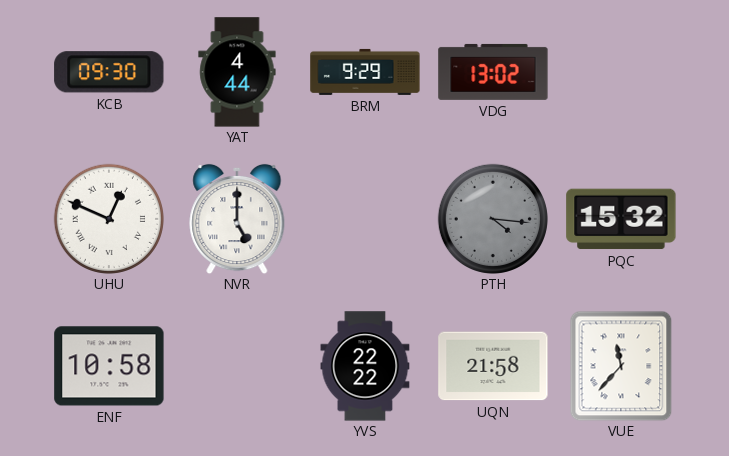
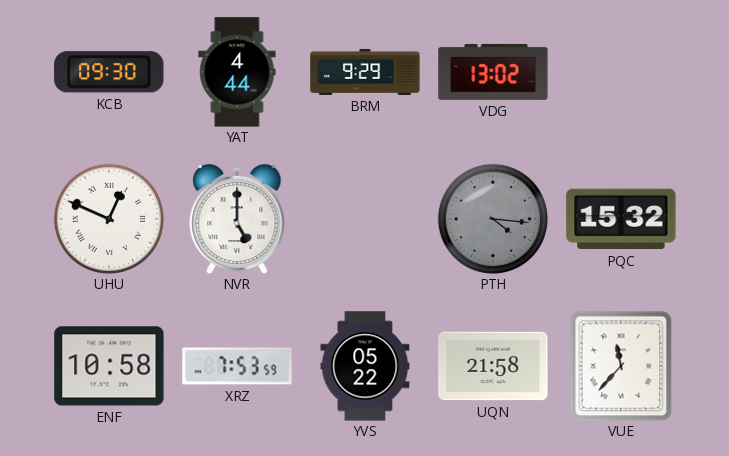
XRZ: none -> 7:53
YVS: 22:22 -> 05:22
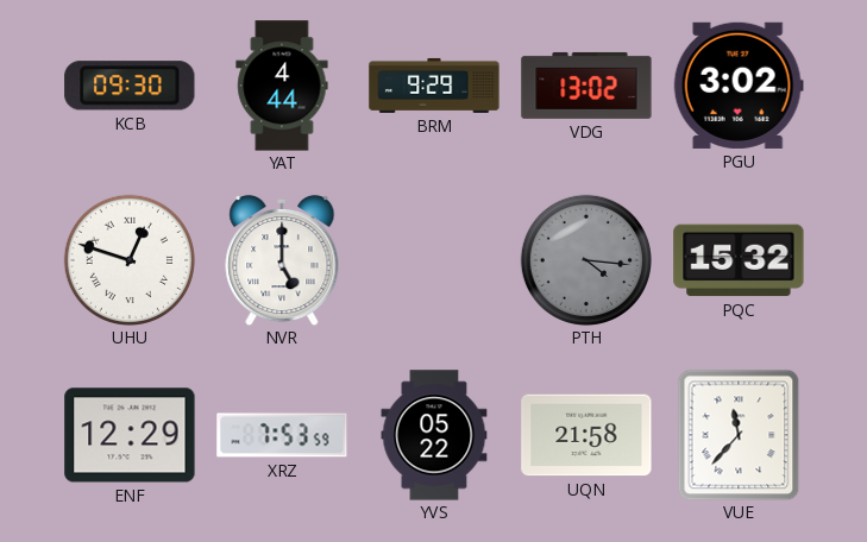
PGU: none -> 3:02
UHU: 12:49 -> 12:48
ENF: 10:58 -> 12:29
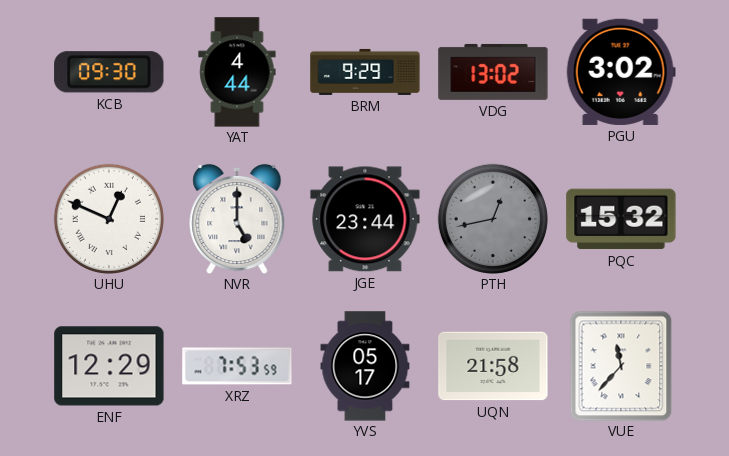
UHU: 12:48 -> 12:49
JGE: none -> 23:44
PTH: 4:16 -> 12:43
YVS: 05:22 -> 05:17
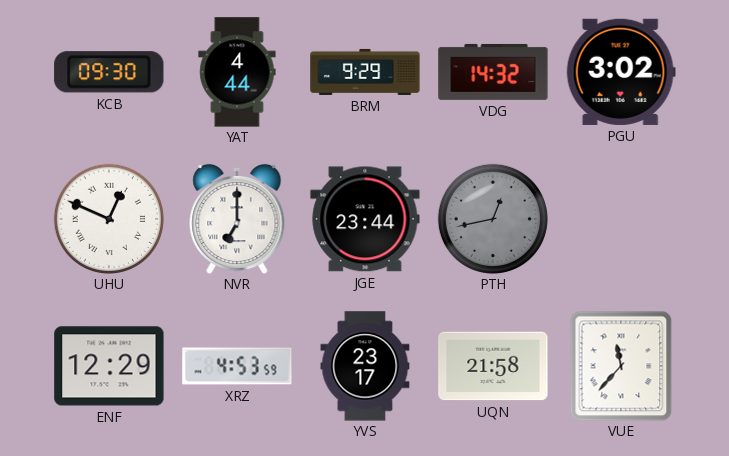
VDG: 13:02 -> 14:32
NVR: 5:00 -> 7:00
PQC: 15:32 -> none
XRZ: 7:53 -> 4:53
YVS: 05:17 -> 23:17
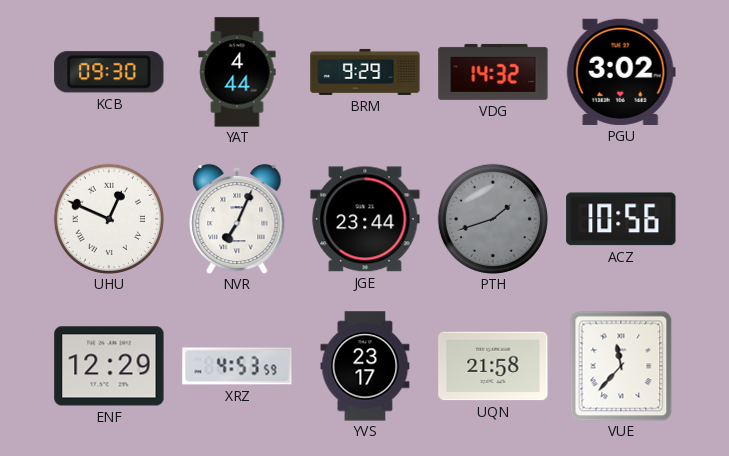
NVR: 7:00 -> 7:04
PTH: 12:43 -> 1:42
ACZ: none -> 10:56
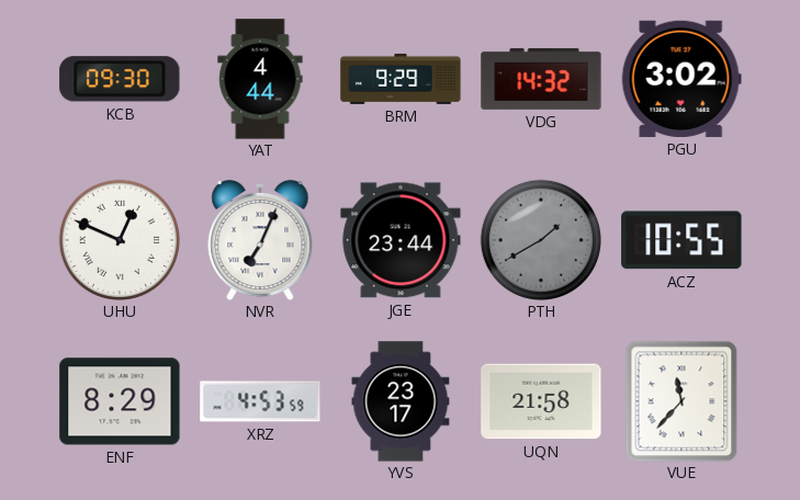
PTH: 1:42 -> 1:40
ACZ: 10:56 -> 10:55
ENF: 12:29 -> 8:29
